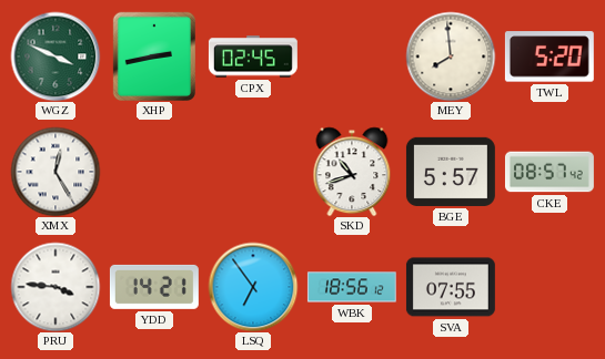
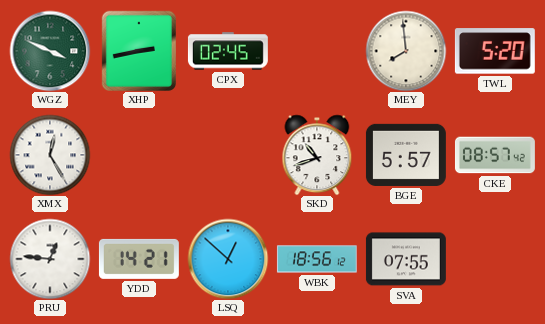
PRU: 3:46 -> 12:46
LSQ: 6:54 -> 12:52
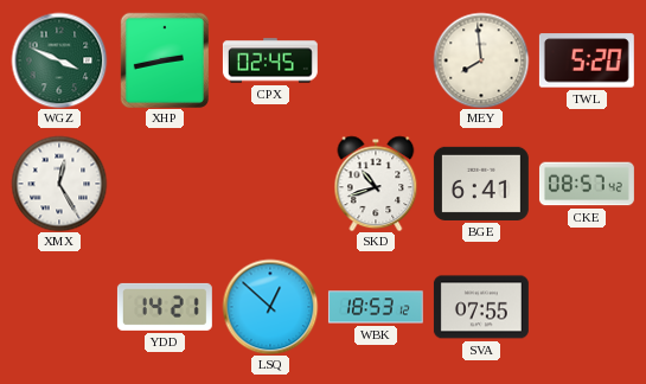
BGE: 5:57 -> 6:41
PRU: 12:46 -> none
WBK: 18:56 -> 18:53
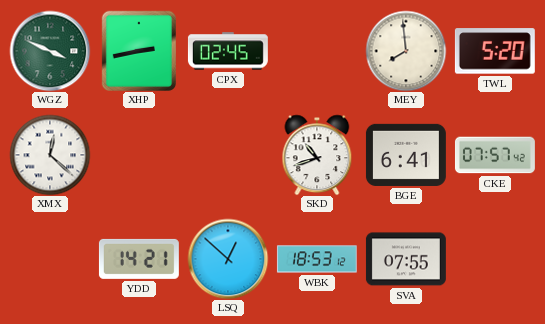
XMX: 12:25 -> 12:22
CKE: 08:57 -> 07:57
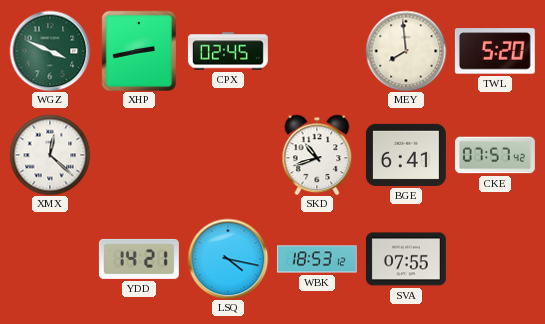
LSQ: 12:52 -> 4:17
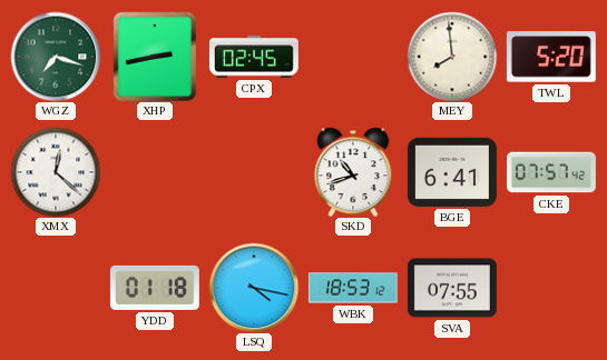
WGZ: 3:49 -> 7:18
YDD: 14:21 -> 01:18
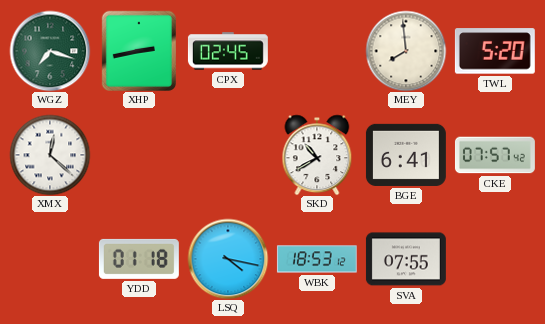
SKD: 10:42 -> 10:40
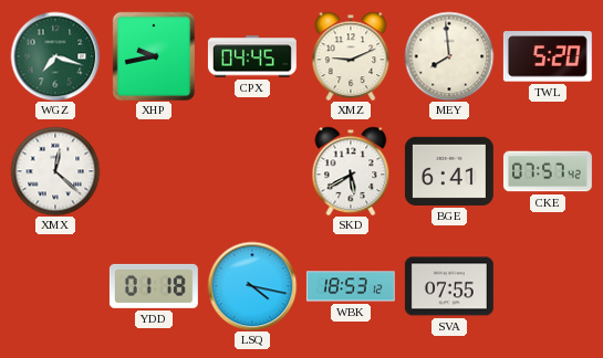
XHP: 2:43 -> 9:43
CPX: 02:45 -> 04:45
XMZ: none -> 9:11
SKD: 10:40 -> 5:40
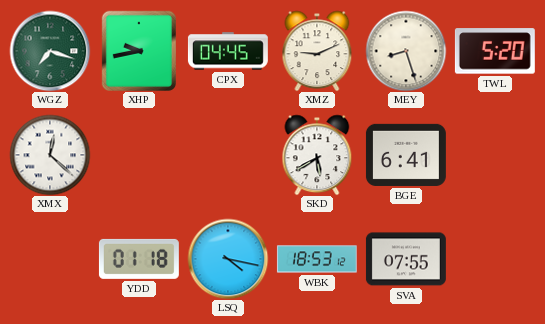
MEY: 7:59 -> 8:27
CKE: 07:57 -> none
